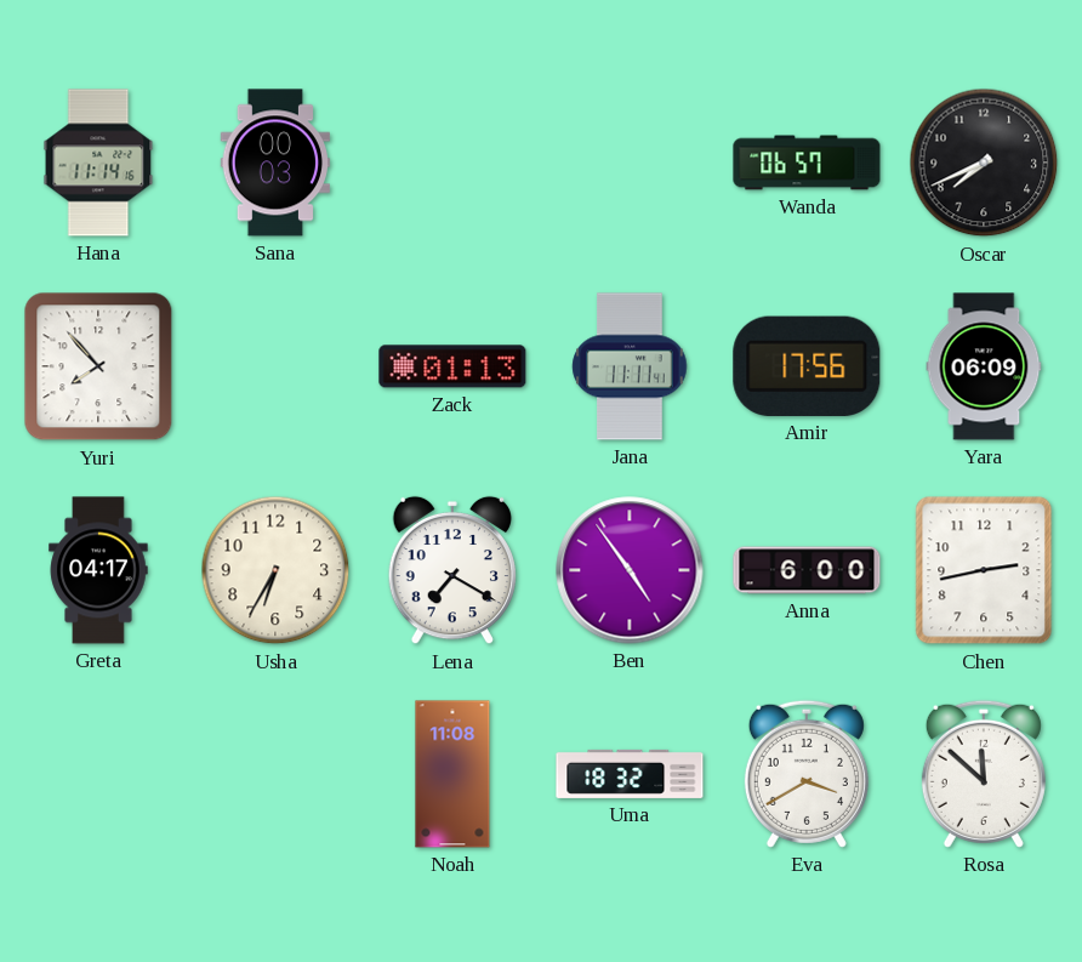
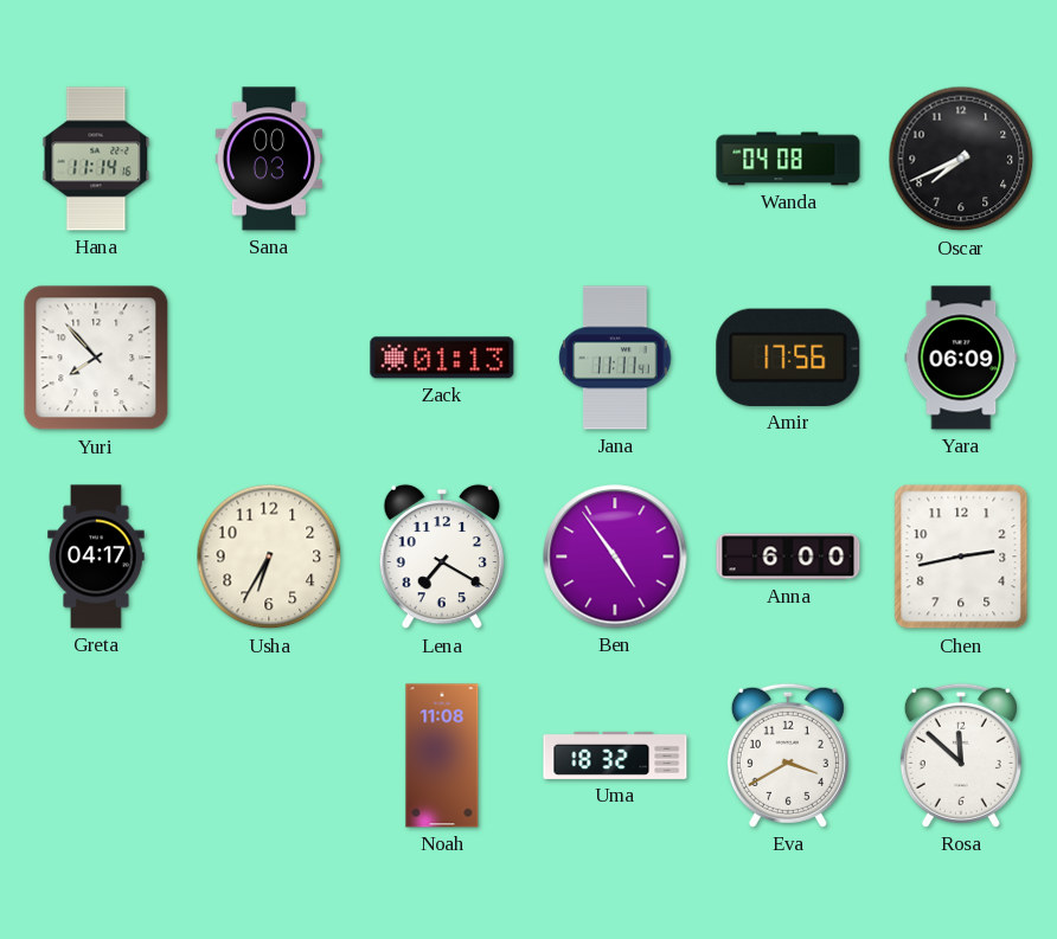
Wanda: 06:57 -> 04:08
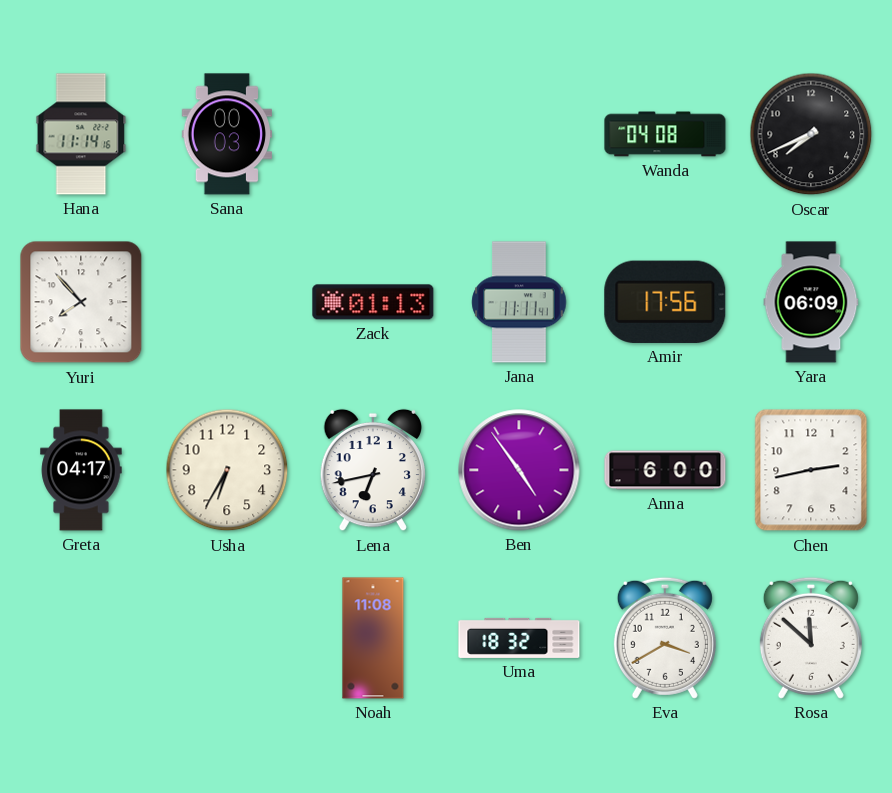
Lena: 7:20 -> 6:43
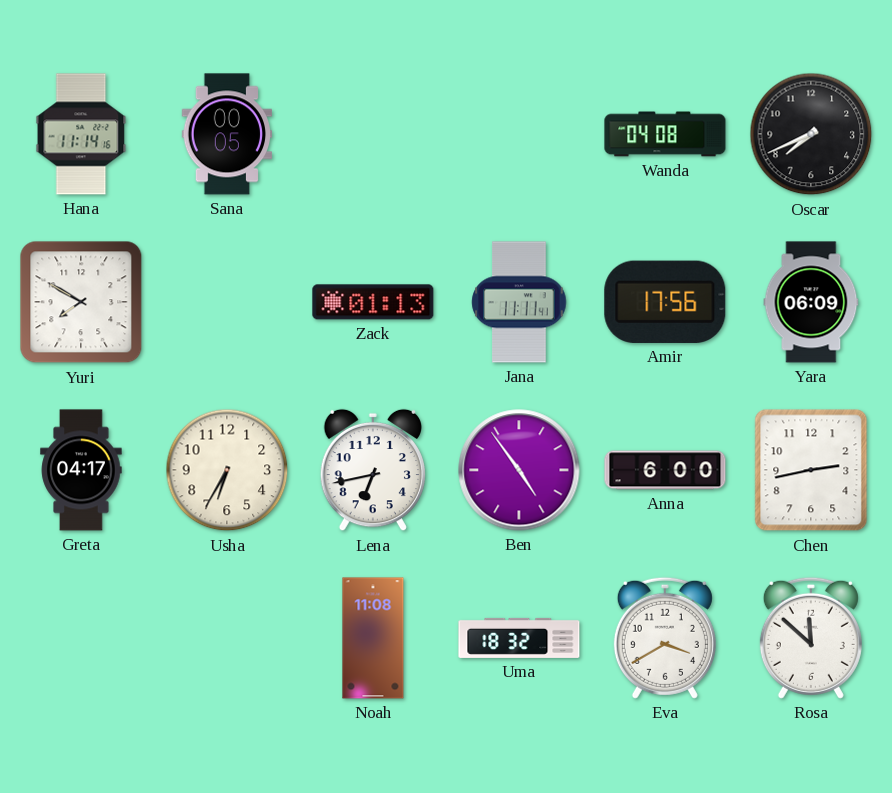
Sana: 00:03 -> 00:05
Yuri: 7:53 -> 7:50
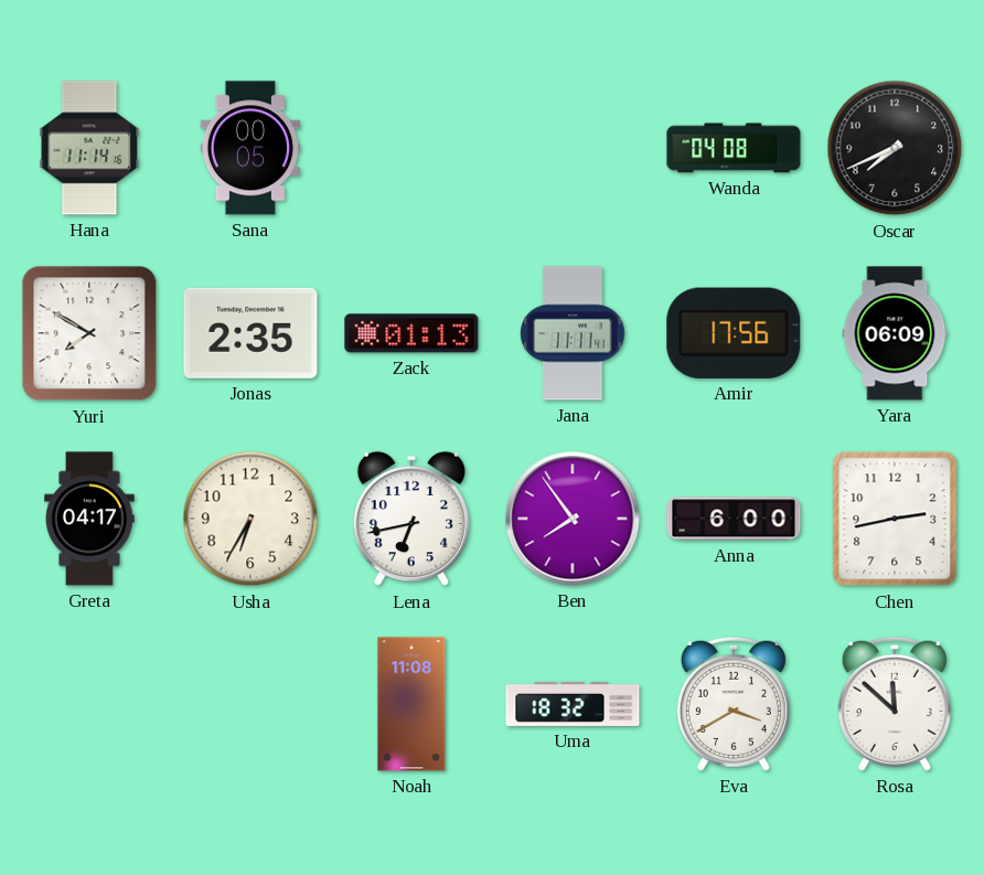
Jonas: none -> 2:35
Ben: 4:54 -> 7:54
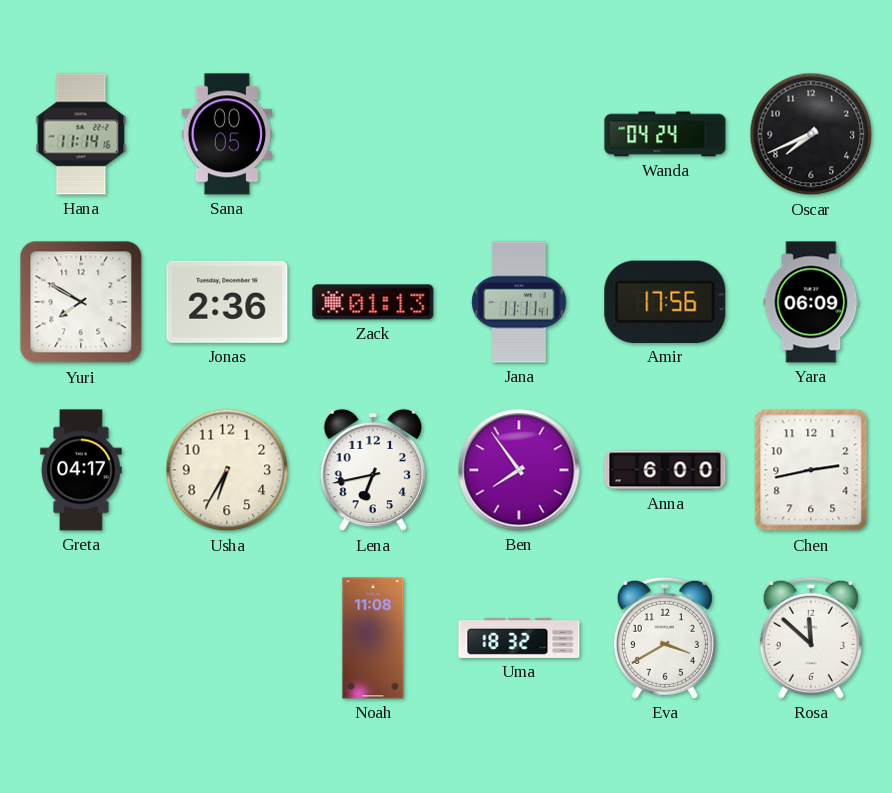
Wanda: 04:08 -> 04:24
Jonas: 2:35 -> 2:36
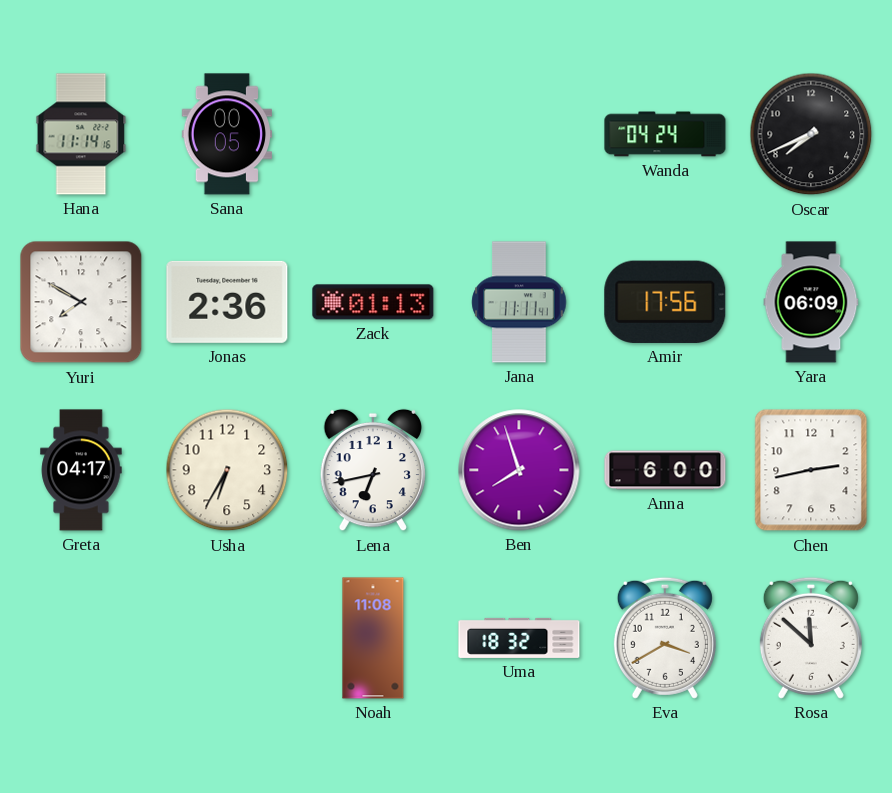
Ben: 7:54 -> 7:57
